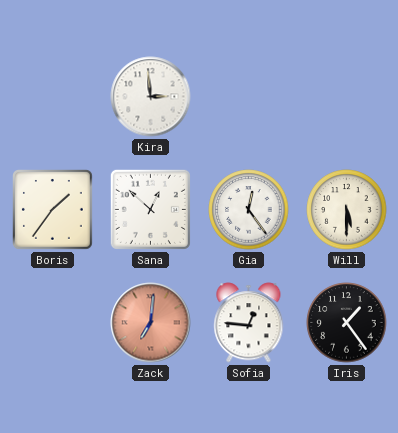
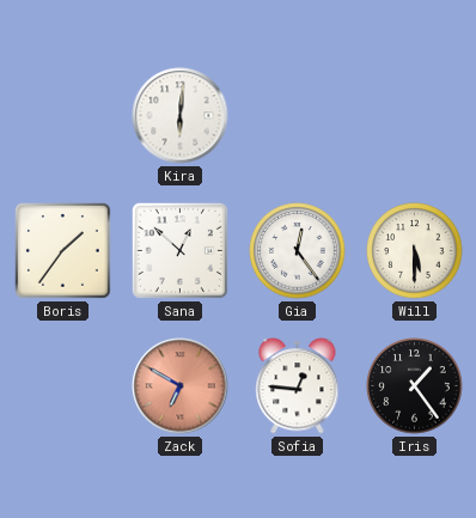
Kira: 2:59 -> 6:01
Zack: 7:01 -> 6:50
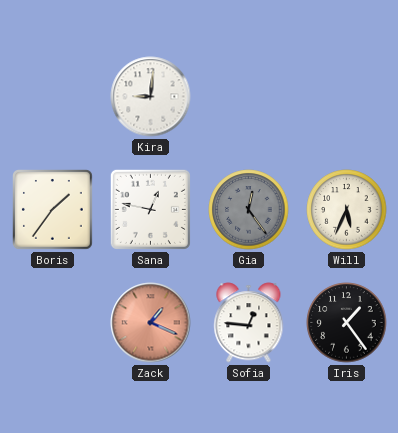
Kira: 6:01 -> 9:01
Sana: 12:52 -> 12:47
Gia dial: white -> grey
Will: 5:30 -> 5:34
Zack: 6:50 -> 1:19
